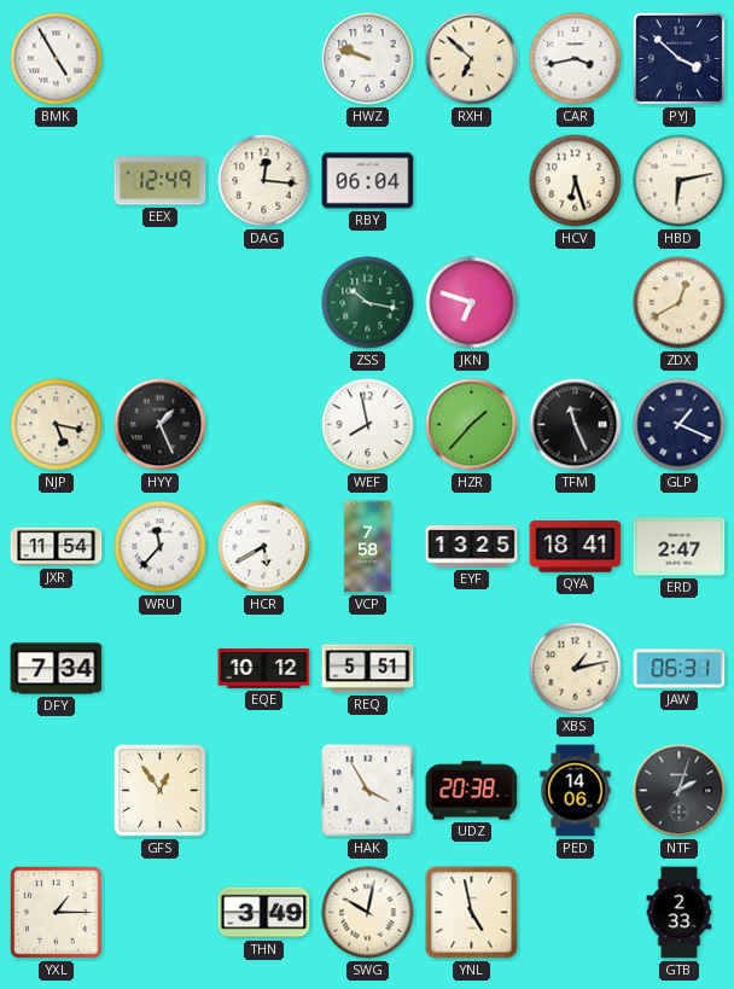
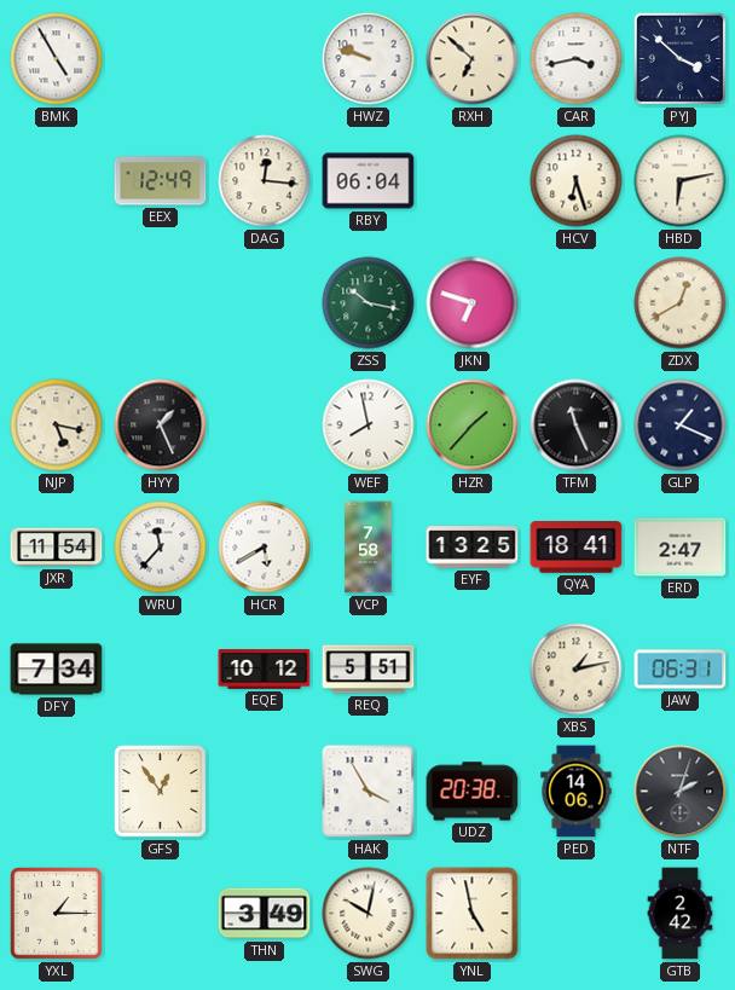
GTB: 2:33 -> 2:42
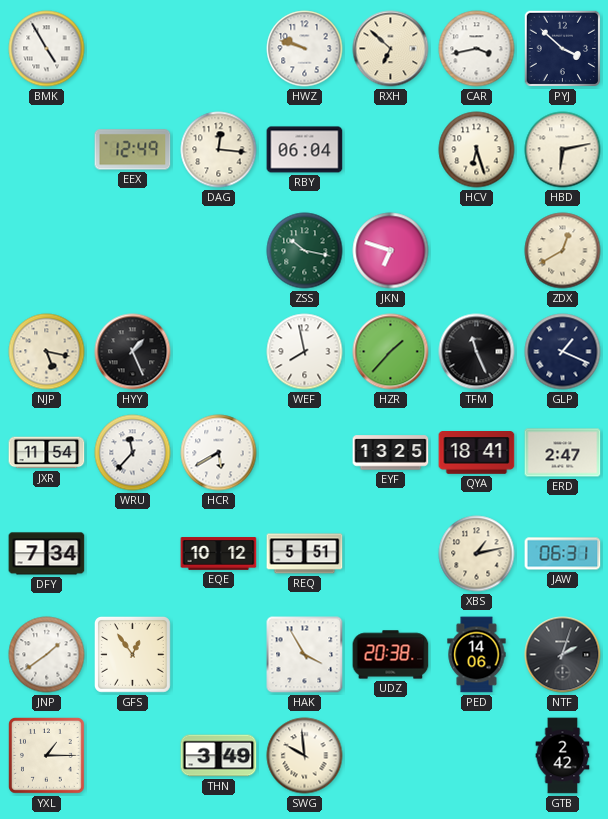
VCP: 7:58 -> none
JNP: none -> 1:39
SWG: 10:02 -> 9:59
YNL: 4:58 -> none
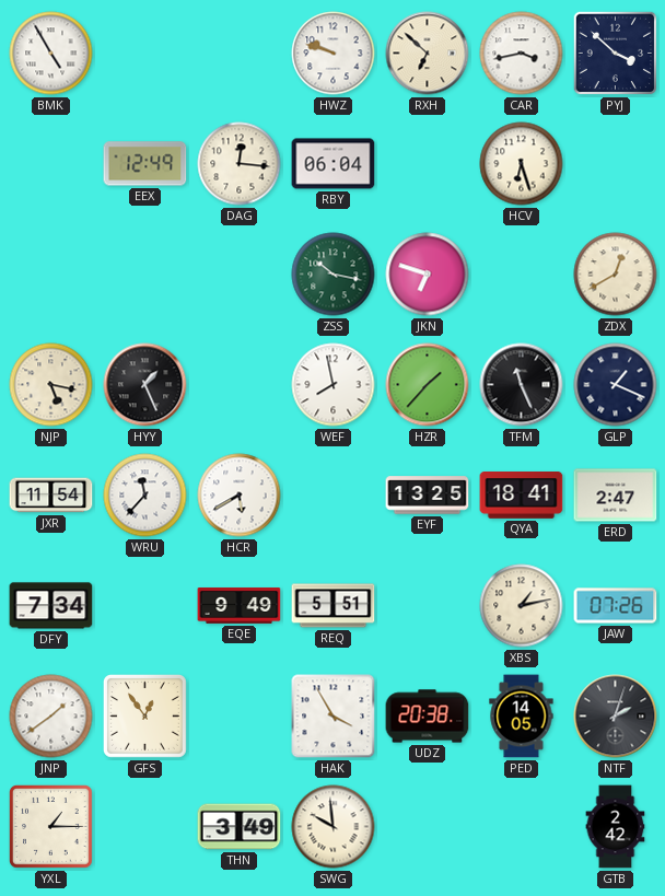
HBD: 6:13 -> none
EQE: 10:12 -> 9:49
JAW: 06:31 -> 07:26
PED: 14:06 -> 14:05
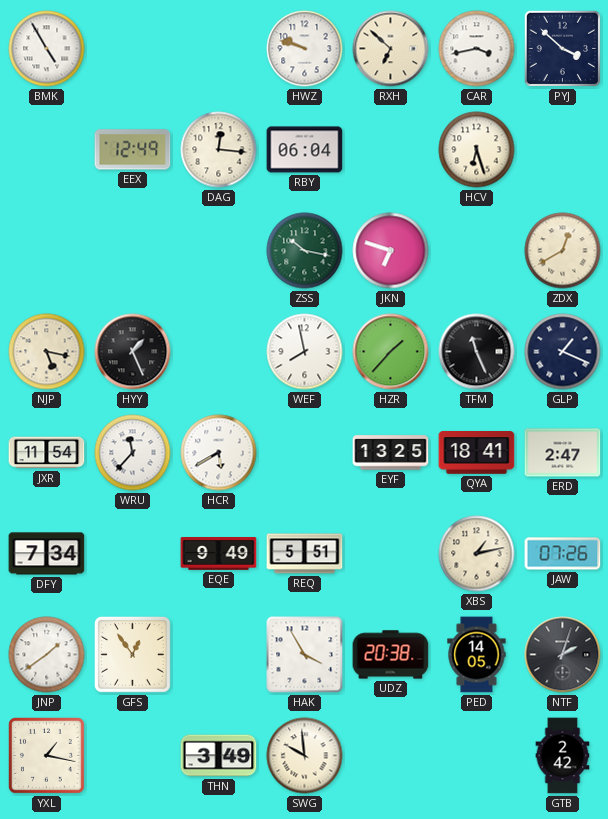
YXL: 1:15 -> 1:17
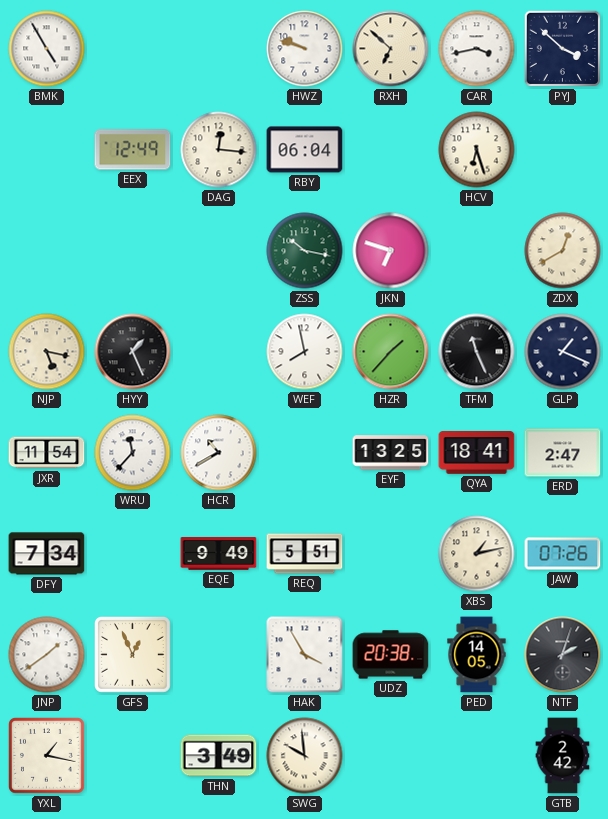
HCR: 5:40 -> 10:40
GFS: 12:54 -> 12:56
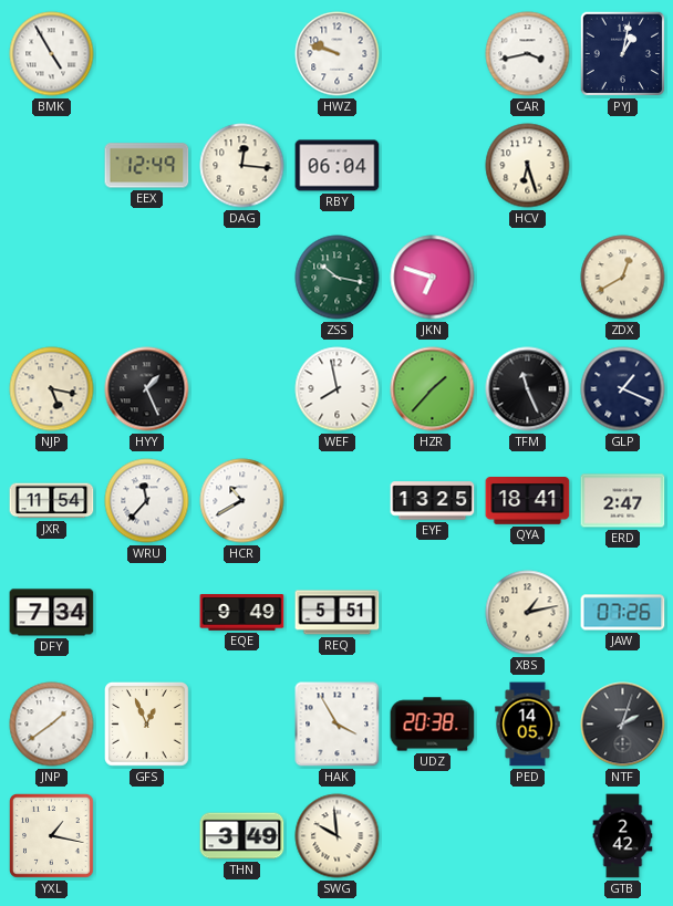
RXH: 6:52 -> none
PYJ: 3:52 -> 1:02
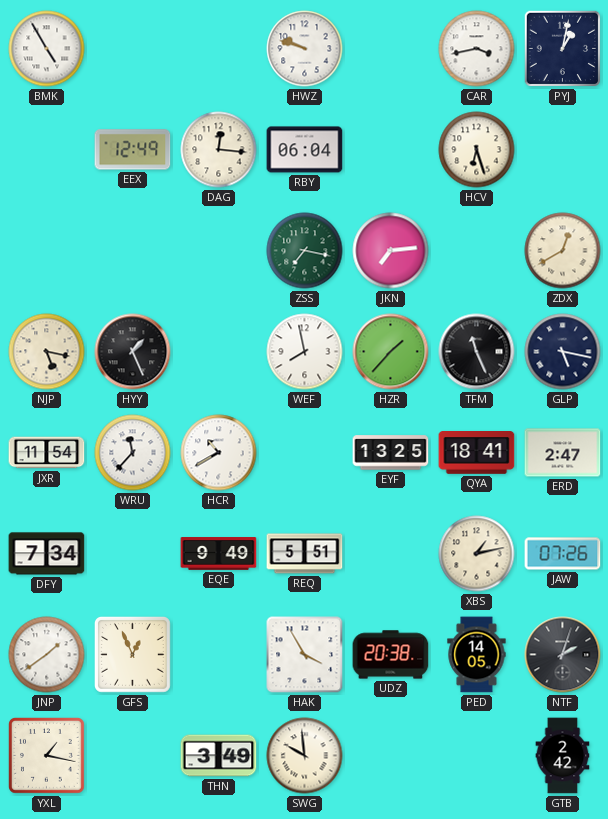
ZSS: 10:17 -> 7:17
JKN: 6:48 -> 7:14
GLP: 1:19 -> 5:17
